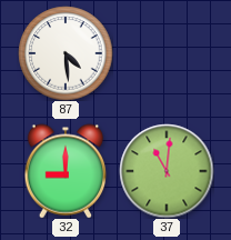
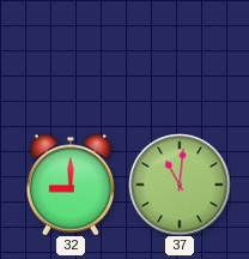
87: 4:29 -> none
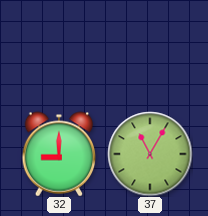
37: 11:01 -> 11:05
